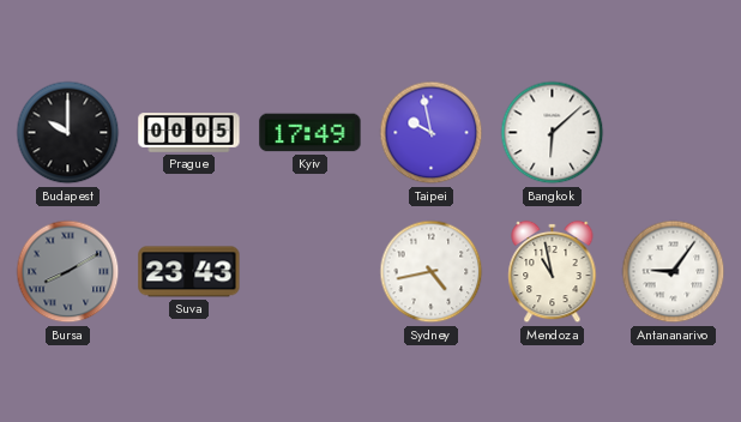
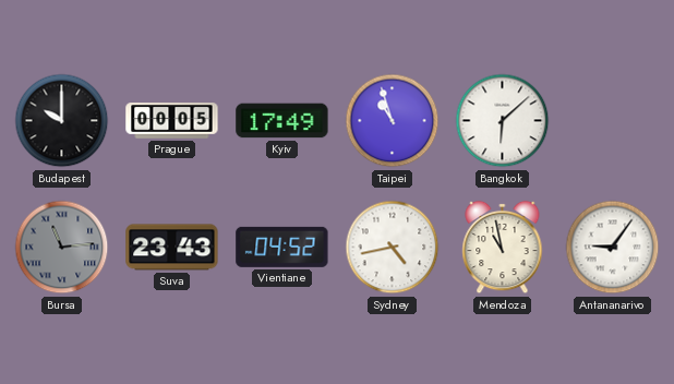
Taipei: 9:58 -> 10:57
Bursa: 8:10 -> 11:14
Vientiane: none -> 04:52
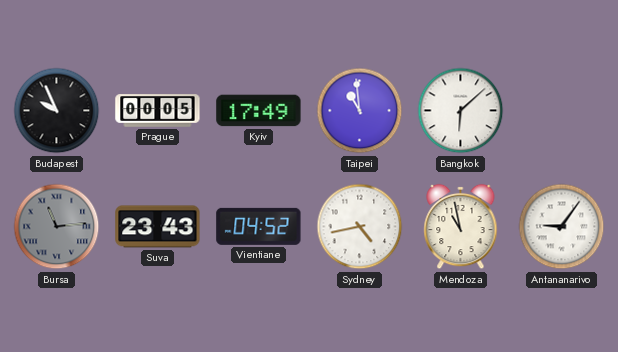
Budapest: 10:00 -> 9:56
Taipei: 10:57 -> 10:59
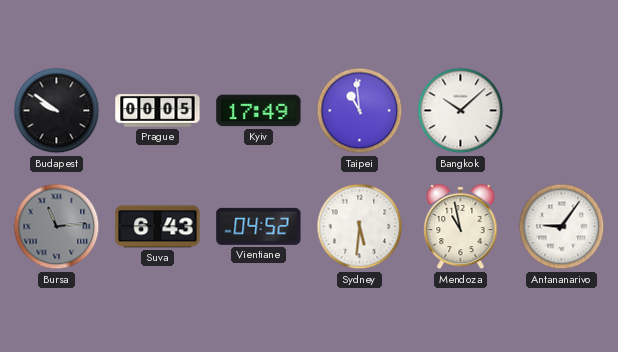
Budapest: 9:56 -> 9:51
Bangkok: 6:08 -> 10:08
Suva: 23:43 -> 6:43
Sydney: 4:43 -> 5:31
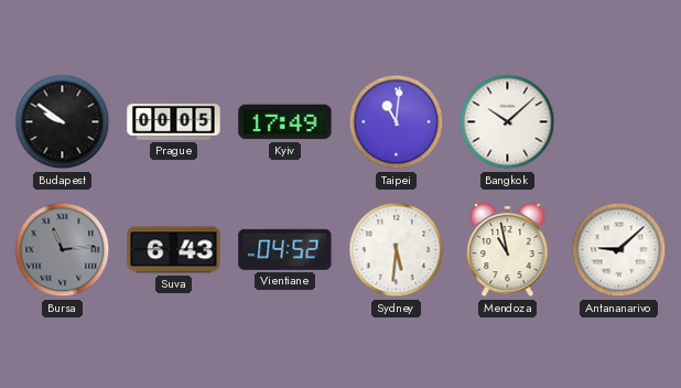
Taipei: 10:59 -> 11:01
Antananarivo: 9:06 -> 9:08
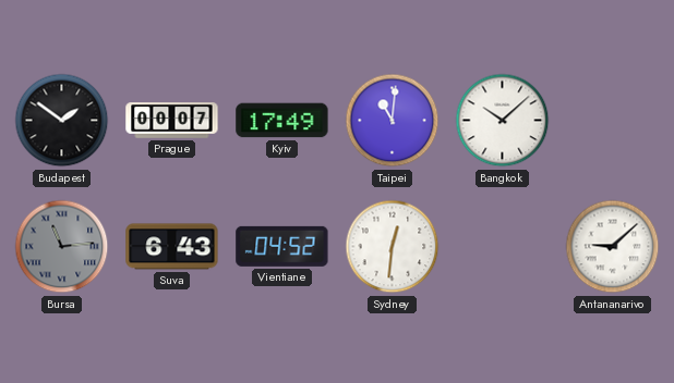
Budapest: 9:51 -> 1:51
Prague: 00:05 -> 00:07
Sydney: 5:31 -> 12:31
Mendoza: 10:58 -> none
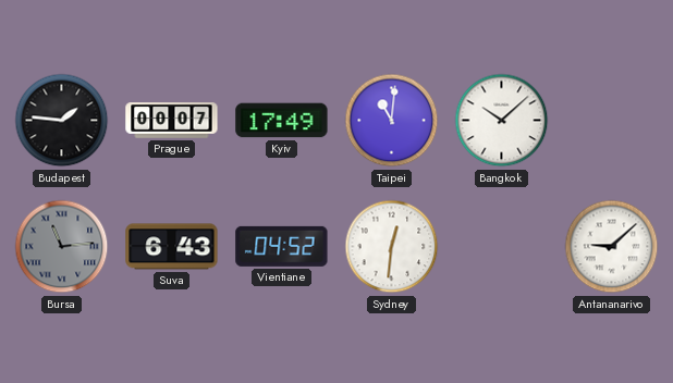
Budapest: 1:51 -> 1:46
